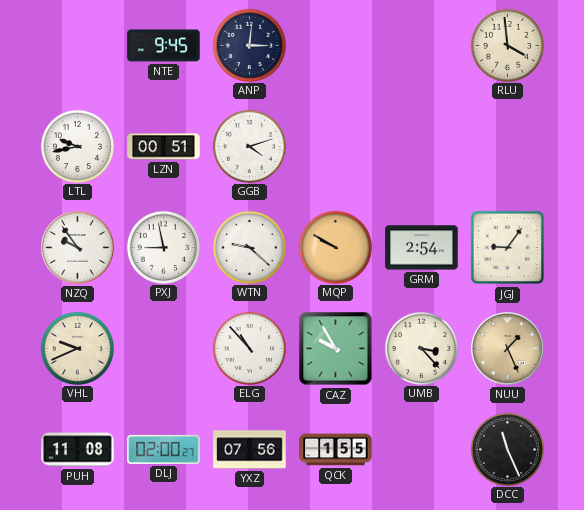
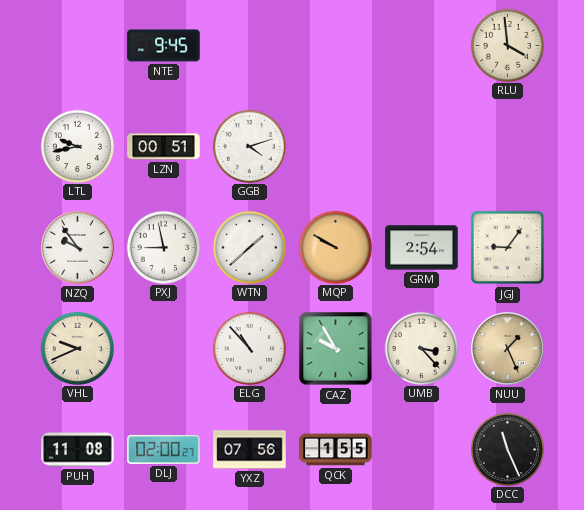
ANP: 3:01 -> none
WTN: 9:22 -> 1:38
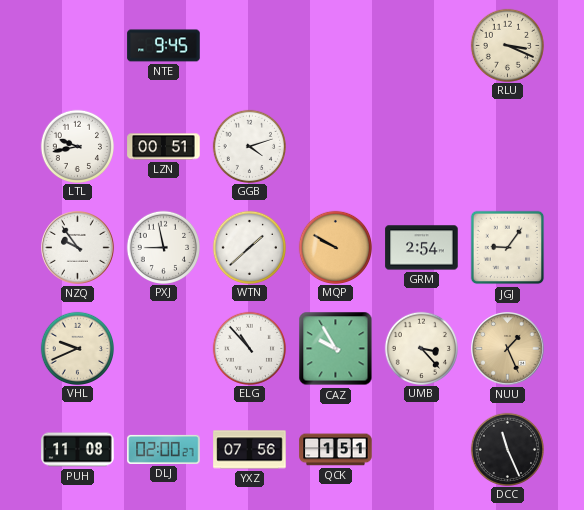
RLU: 3:59 -> 3:19
QCK: 1:55 -> 1:51
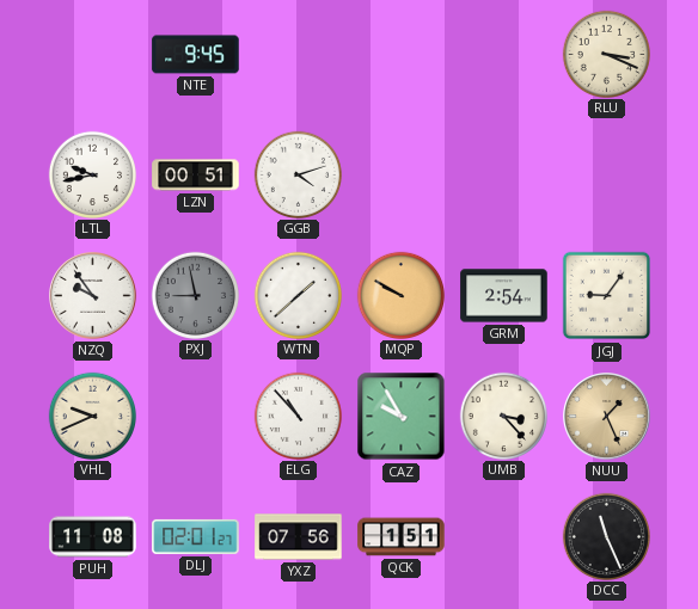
PXJ dial: white -> grey
DLJ: 02:00 -> 02:01
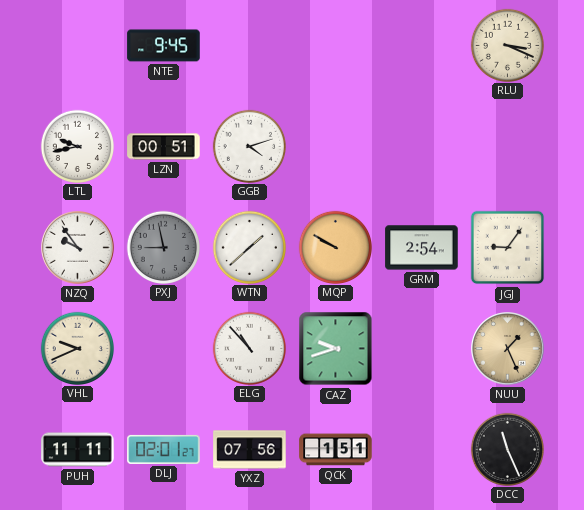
CAZ: 9:55 -> 9:42
UMB: 3:23 -> none
PUH: 11:08 -> 11:11
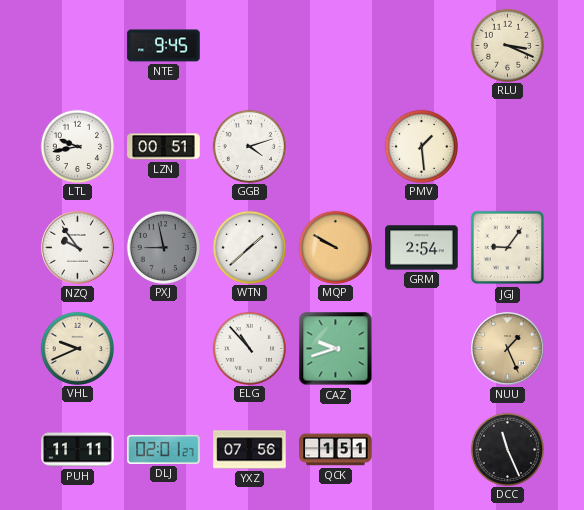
PMV: none -> 1:29
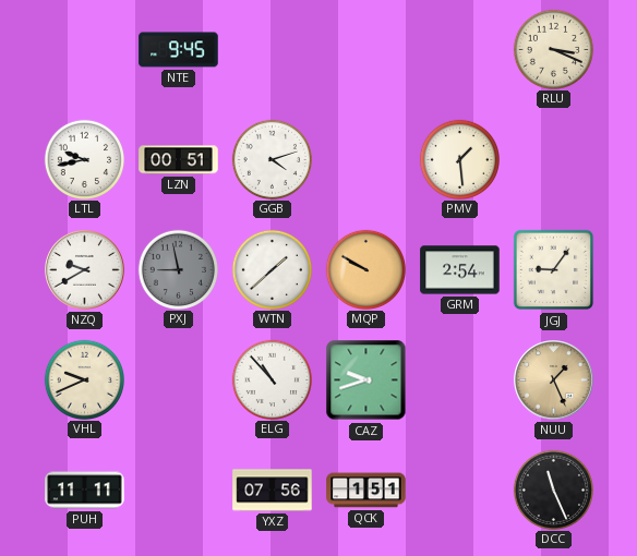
NZQ: 9:54 -> 9:40
DLJ: 02:01 -> none
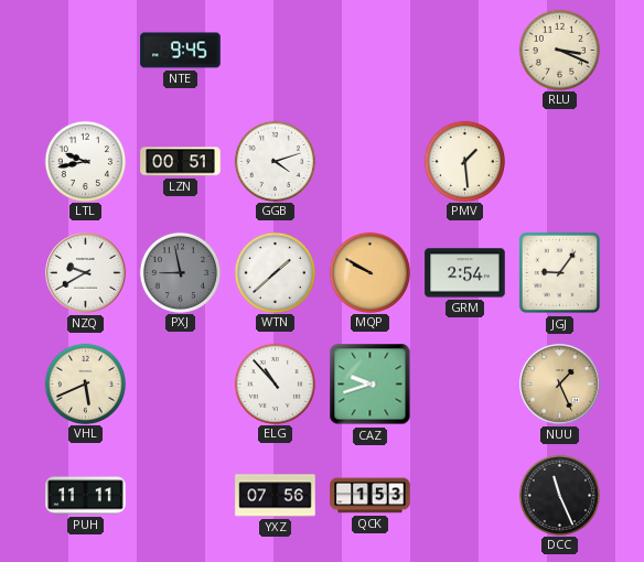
VHL: 9:41 -> 5:41
QCK: 1:51 -> 1:53
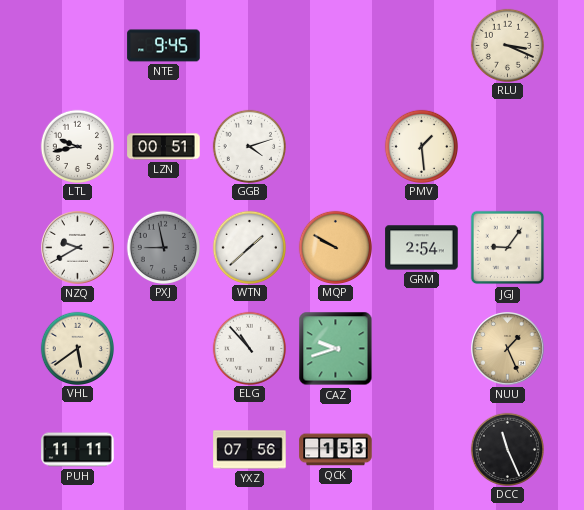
VHL: 5:41 -> 5:39
